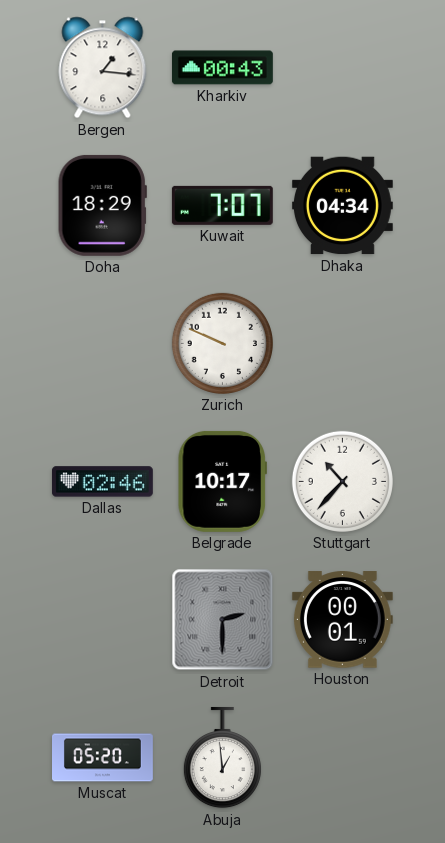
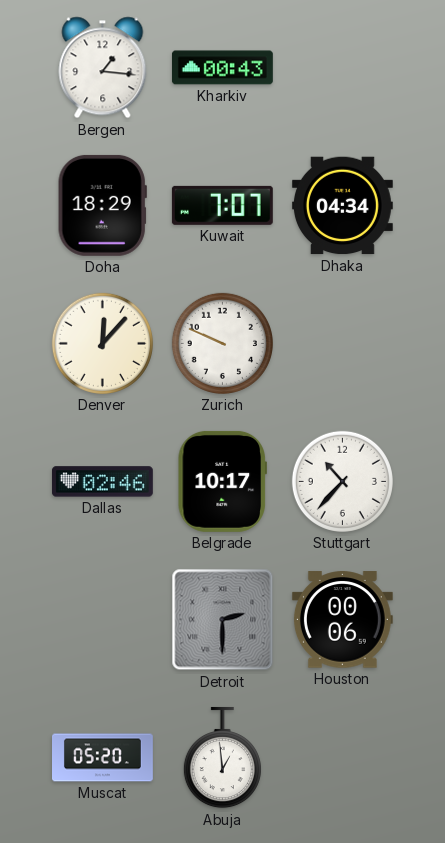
Denver: none -> 12:07
Houston: 00:01 -> 00:06
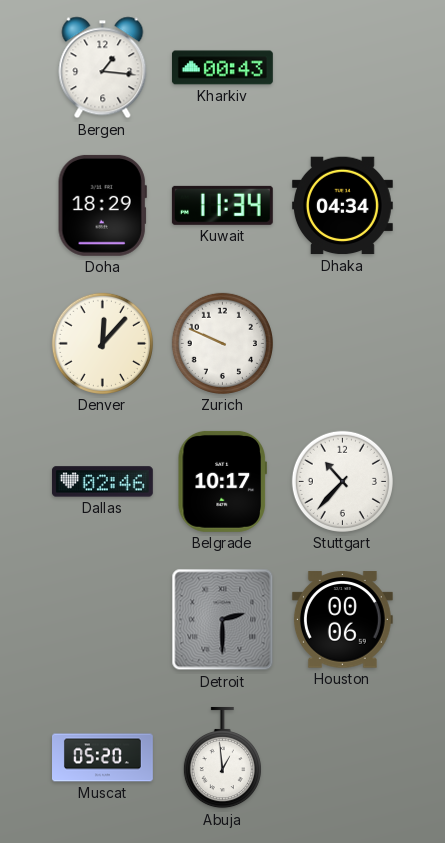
Kuwait: 7:07 -> 11:34
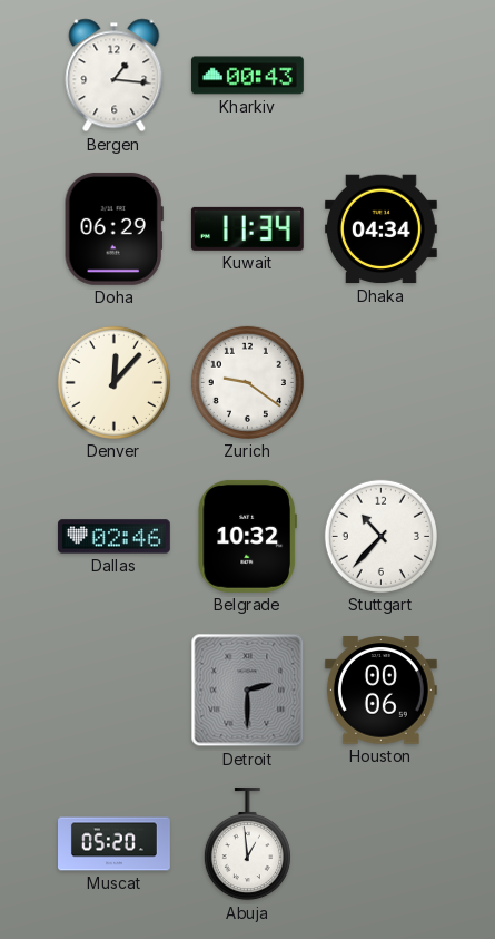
Doha: 18:29 -> 06:29
Zurich: 9:49 -> 9:21
Belgrade: 10:17 -> 10:32
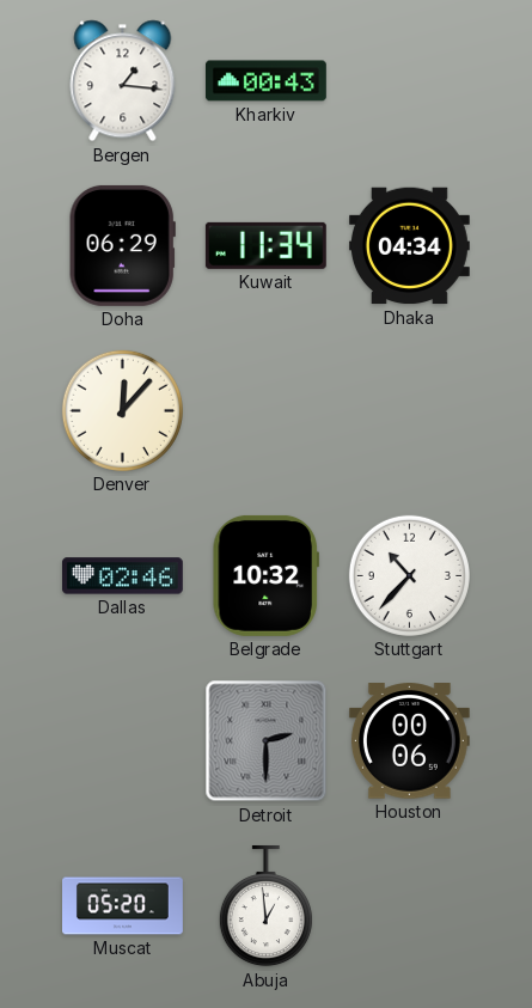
Zurich: 9:21 -> none
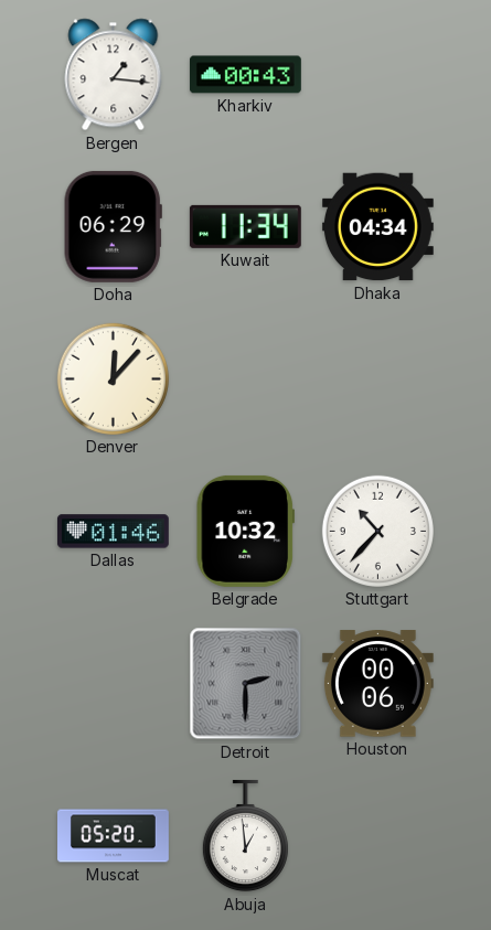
Dallas: 02:46 -> 01:46
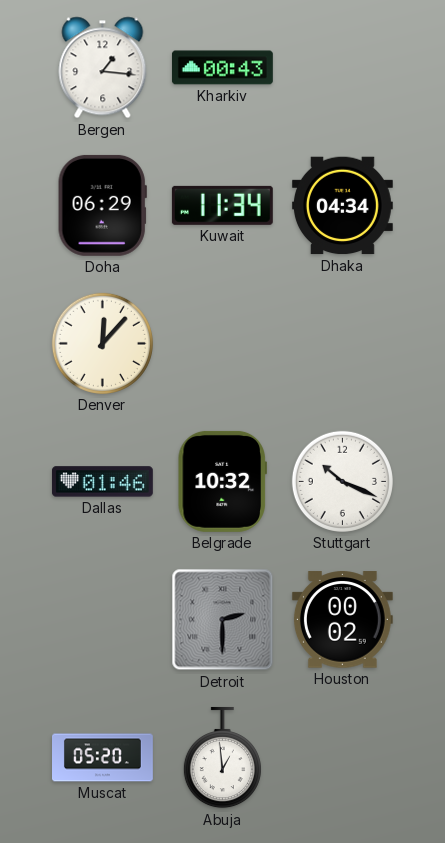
Stuttgart: 10:37 -> 10:19
Houston: 00:06 -> 00:02
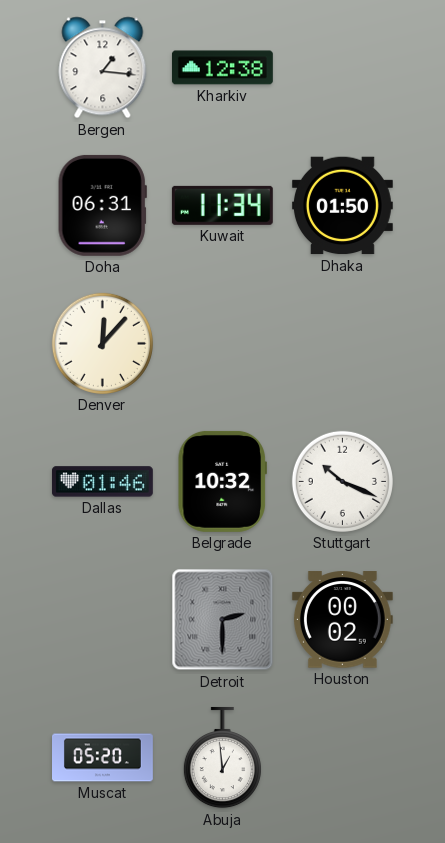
Kharkiv: 00:43 -> 12:38
Doha: 06:29 -> 06:31
Dhaka: 04:34 -> 01:50
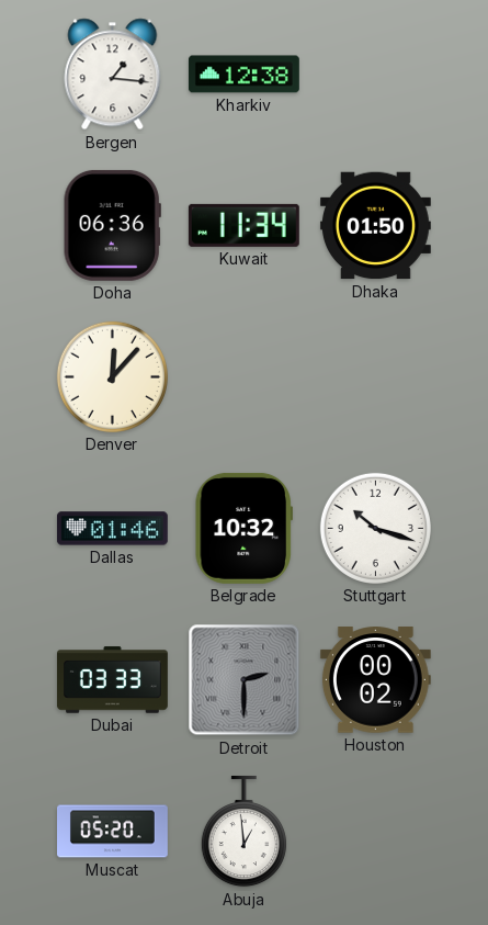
Doha: 06:31 -> 06:36
Stuttgart: 10:19 -> 10:18
Dubai: none -> 03:33
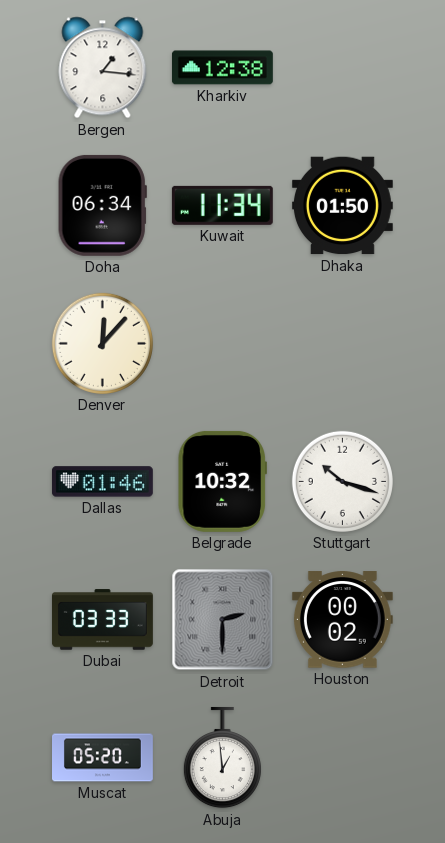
Doha: 06:36 -> 06:34
